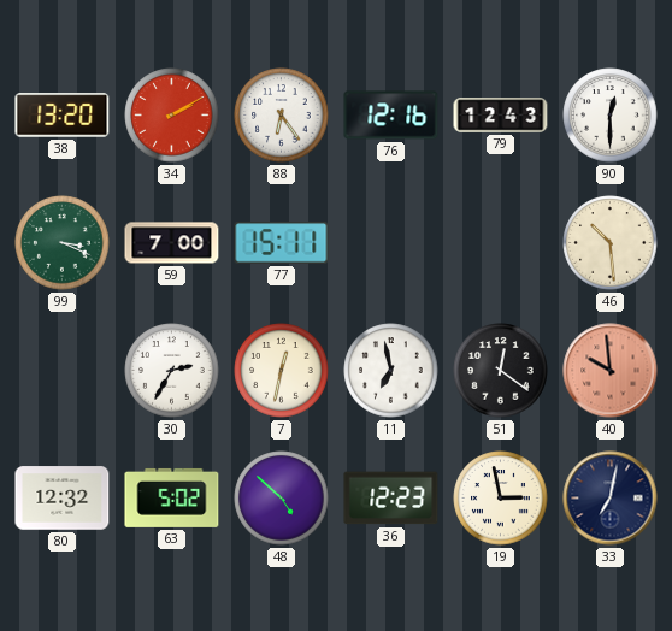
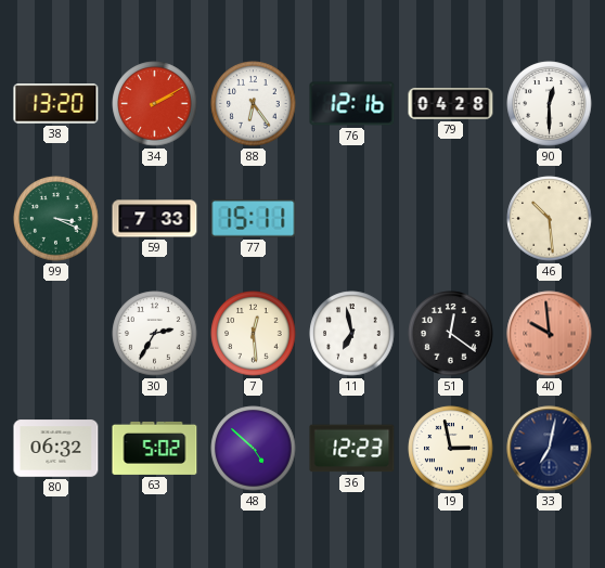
79: 12:43 -> 04:28
59: 7:00 -> 7:33
7: 12:32 -> 12:29
80: 12:32 -> 06:32
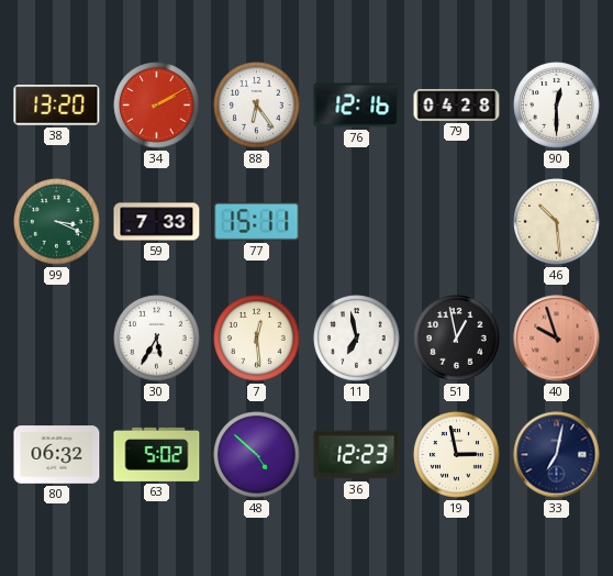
30: 2:35 -> 5:35
51: 12:21 -> 12:58
40: 9:59 -> 9:57
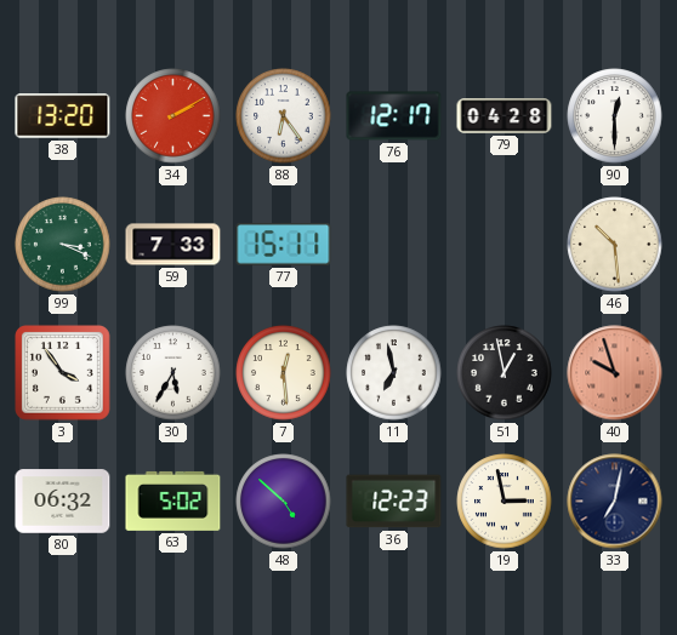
76: 12:16 -> 12:17
3: none -> 3:54
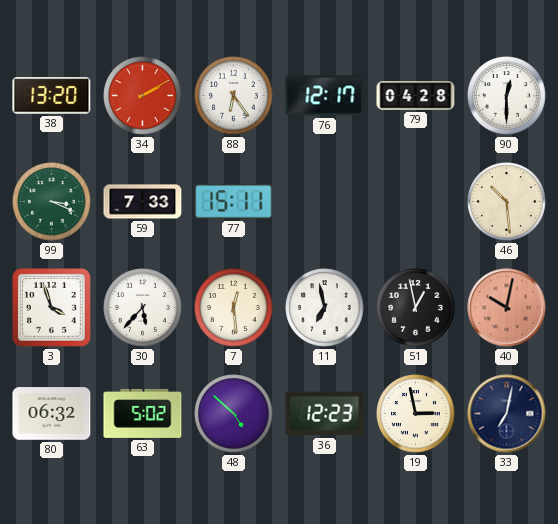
3: 3:54 -> 3:57
30: 5:35 -> 5:37
40: 9:57 -> 10:02
